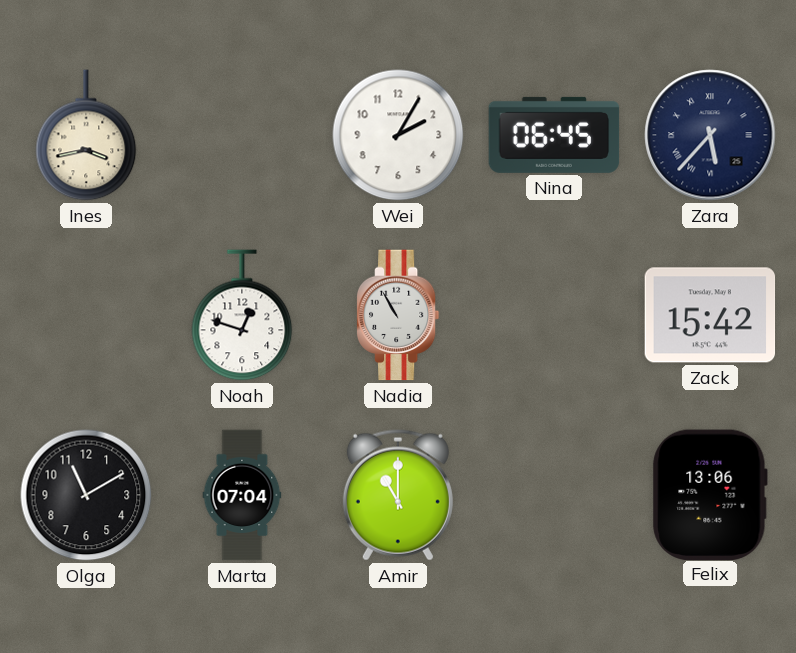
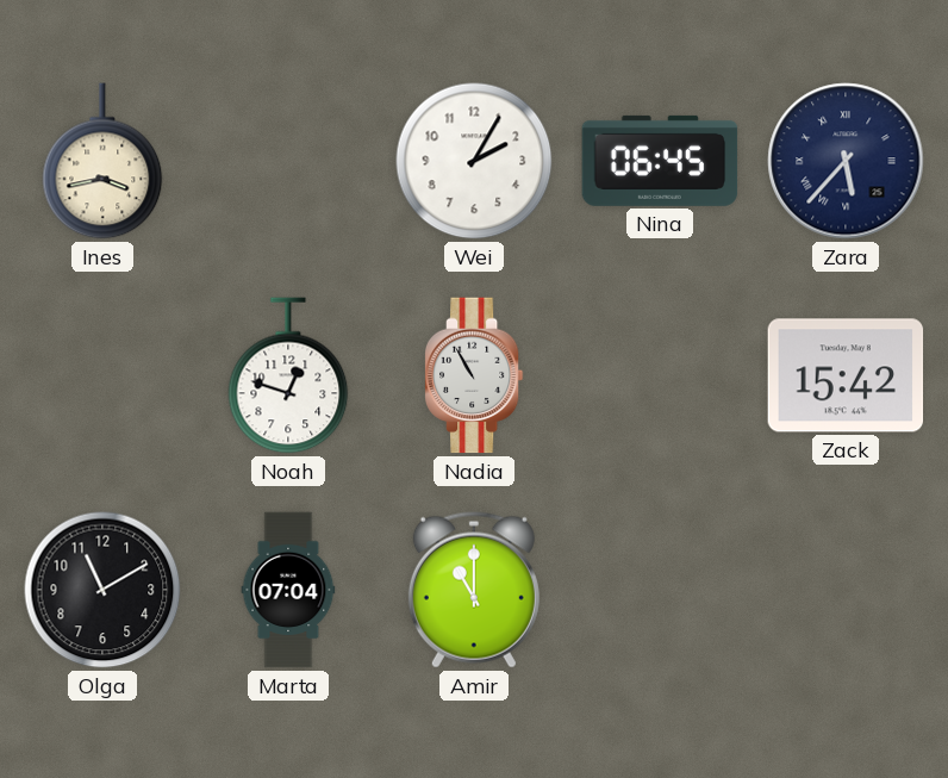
Felix: 13:06 -> none
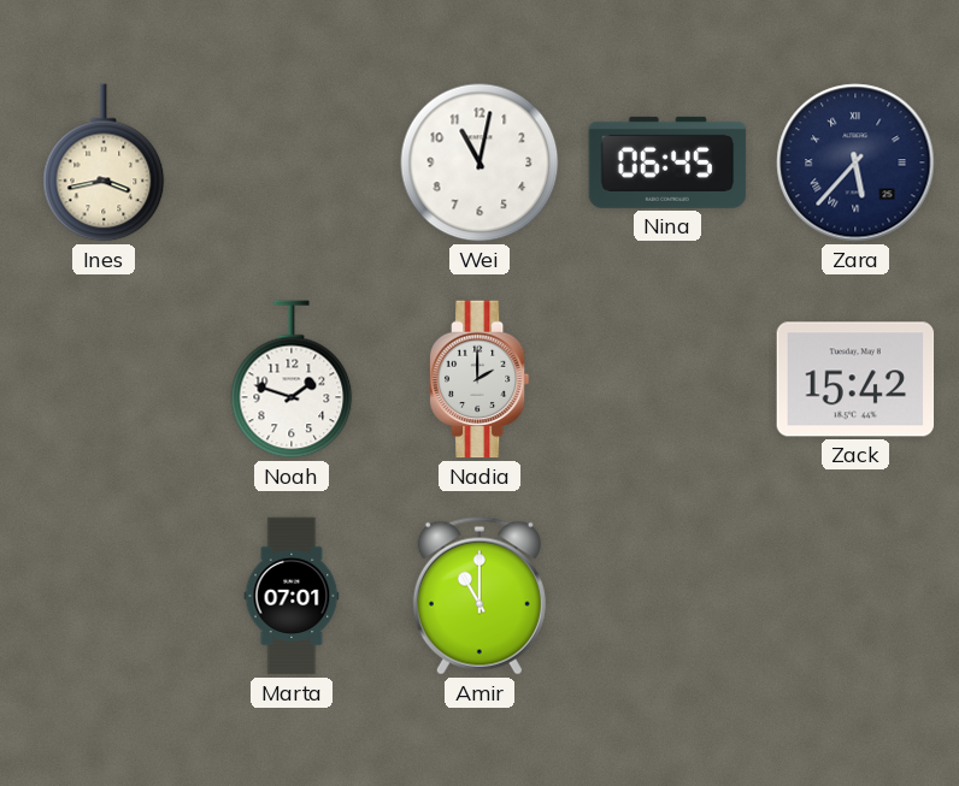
Wei: 2:05 -> 11:02
Noah: 12:48 -> 1:48
Nadia: 10:55 -> 2:00
Olga: 11:10 -> none
Marta: 07:04 -> 07:01
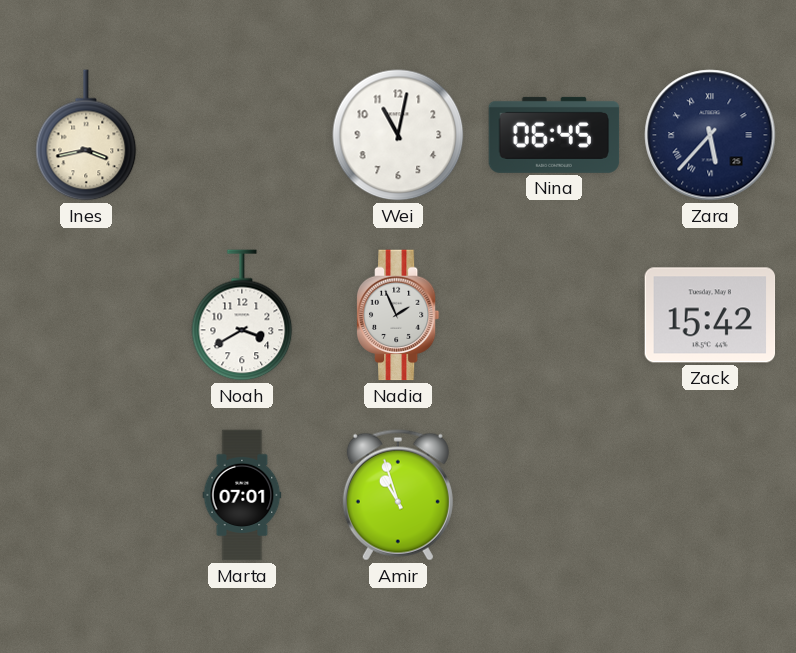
Noah: 1:48 -> 3:40
Nadia: 2:00 -> 1:56
Amir: 11:00 -> 10:57
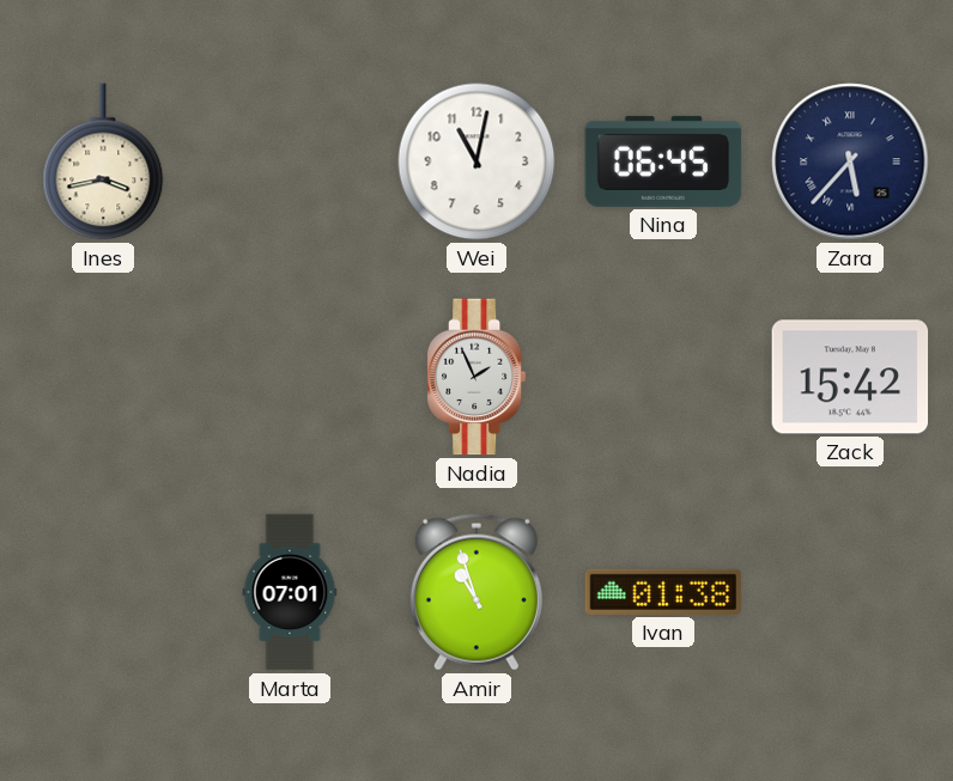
Noah: 3:40 -> none
Ivan: none -> 01:38
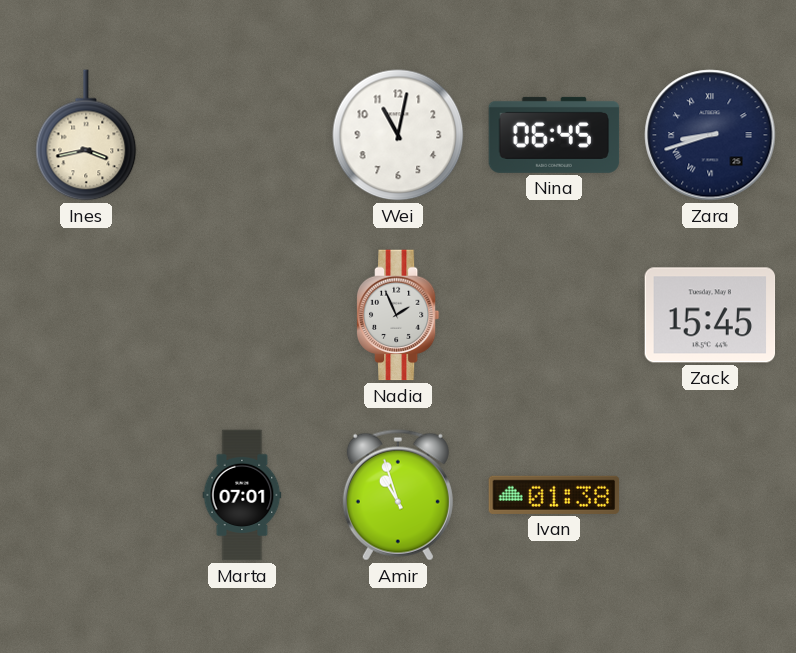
Zara: 5:37 -> 8:42
Zack: 15:42 -> 15:45
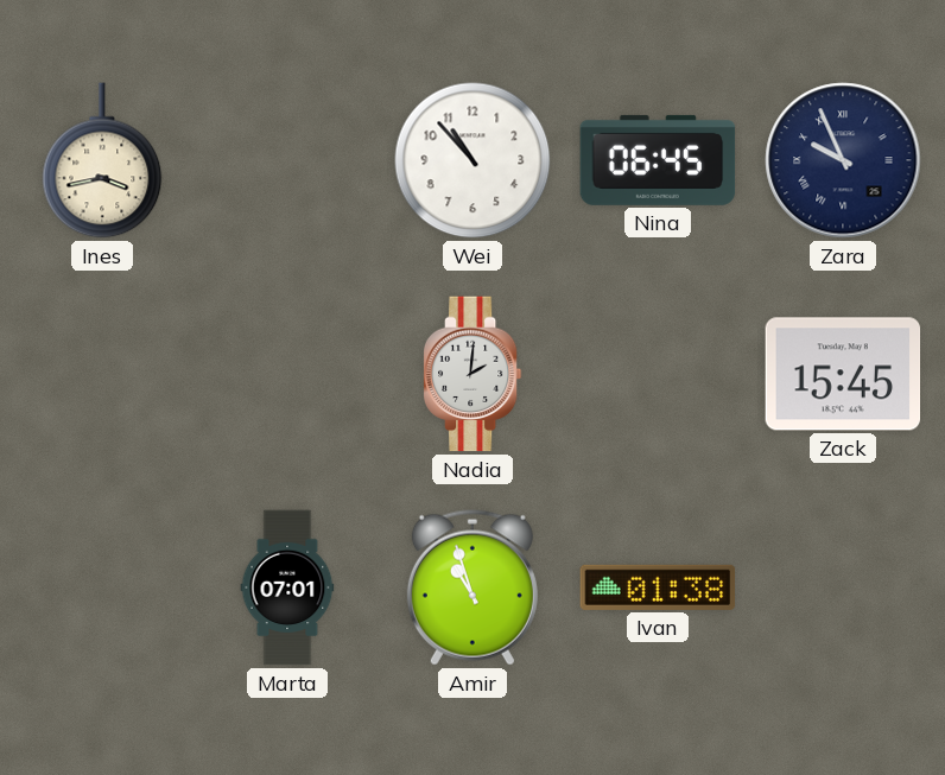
Wei: 11:02 -> 10:53
Zara: 8:42 -> 9:56
Nadia: 1:56 -> 2:01
